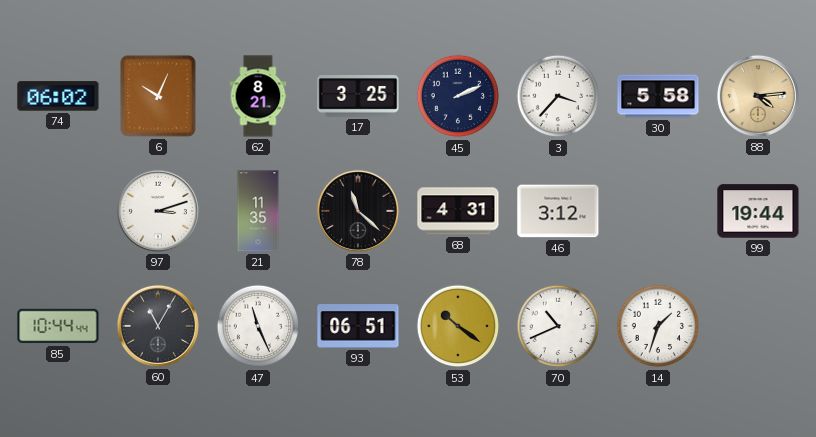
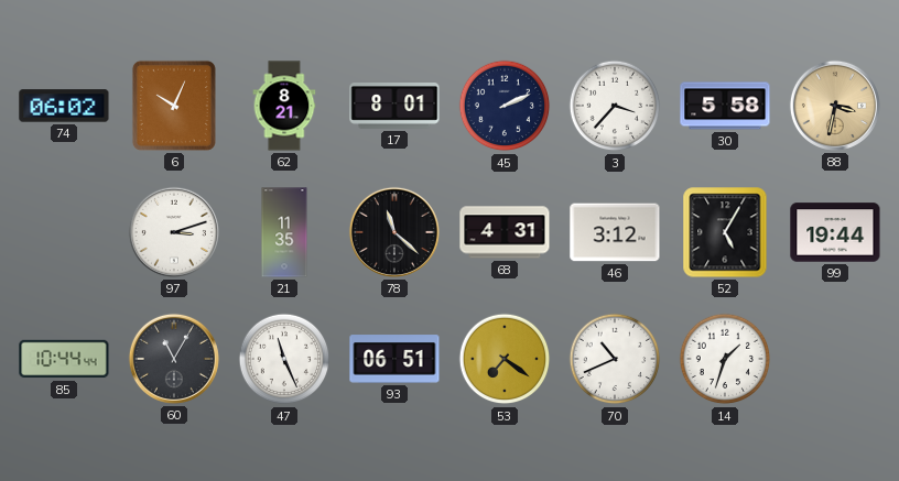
17: 3:25 -> 8:01
88: 4:14 -> 3:32
52: none -> 5:05
53: 10:21 -> 7:21
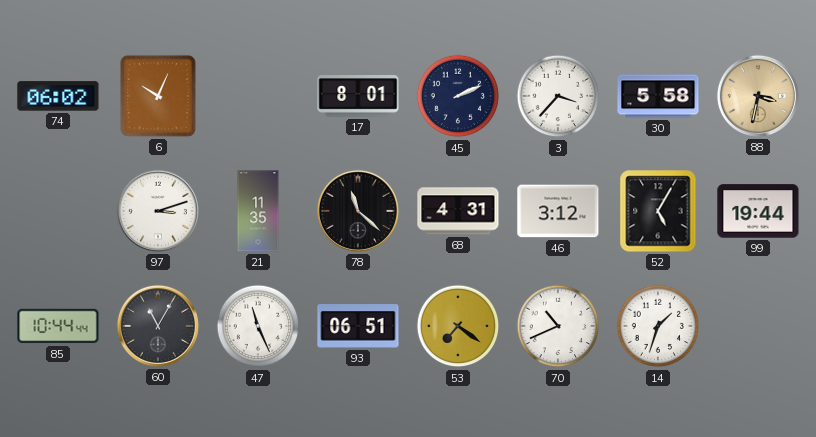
62: 8:21 -> none
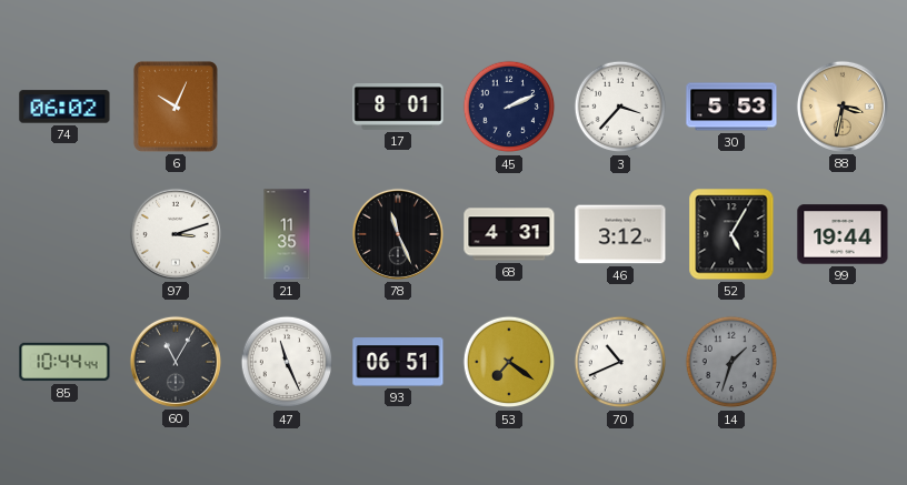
30: 5:58 -> 5:53
78: 11:22 -> 11:26
14 dial: white -> grey
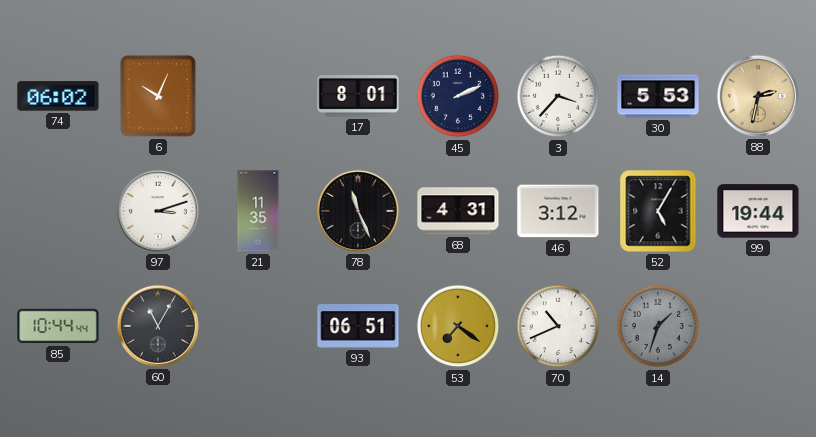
88: 3:32 -> 2:32
47: 11:26 -> none
